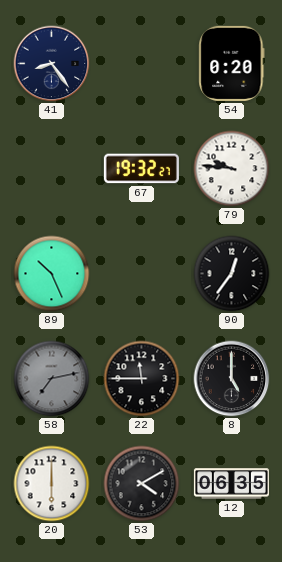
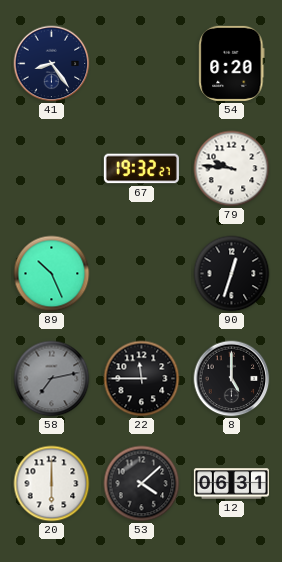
90: 12:36 -> 12:33
53: 4:10 -> 4:08
12: 06:35 -> 06:31
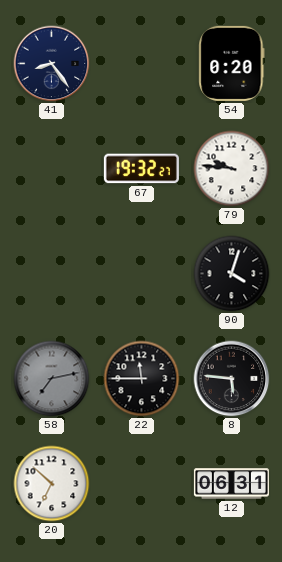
89: 10:26 -> none
90: 12:33 -> 4:03
8: 5:00 -> 5:46
20: 6:00 -> 6:52
53: 4:08 -> none
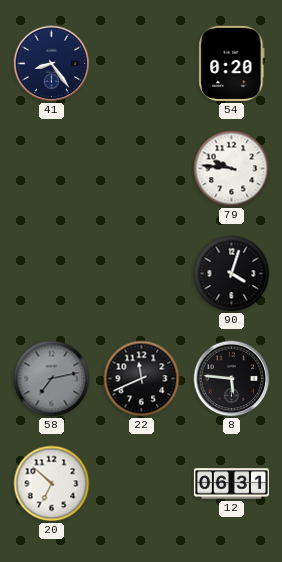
67: 19:32 -> none
22: 11:45 -> 11:41
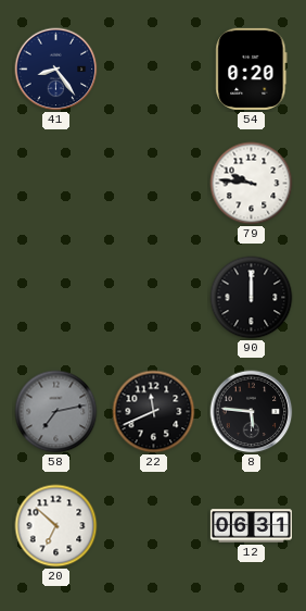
90: 4:03 -> 12:00
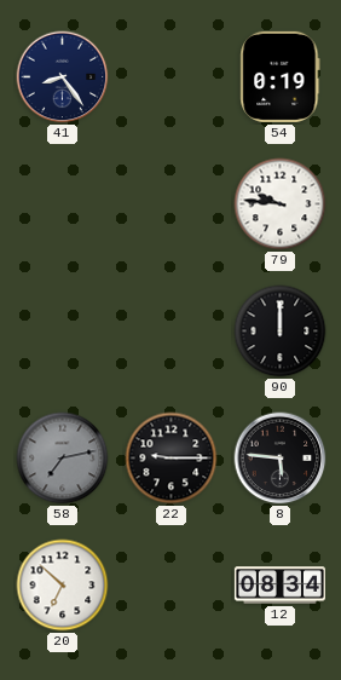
54: 0:20 -> 0:19
22: 11:41 -> 9:15
12: 06:31 -> 08:34
